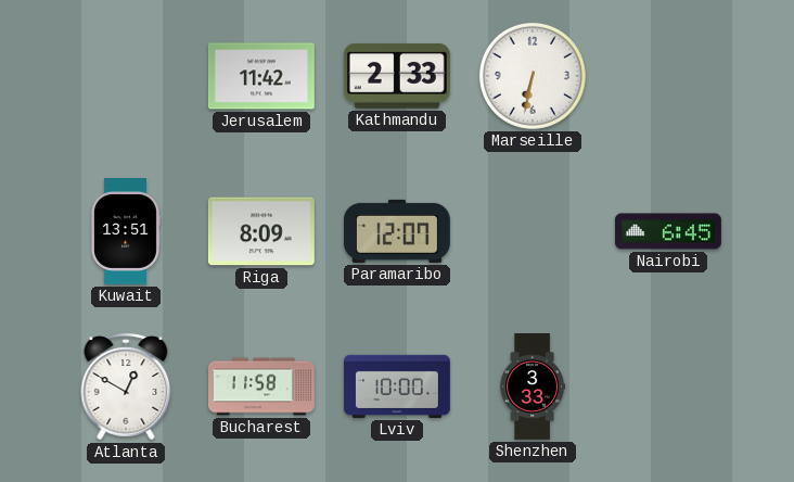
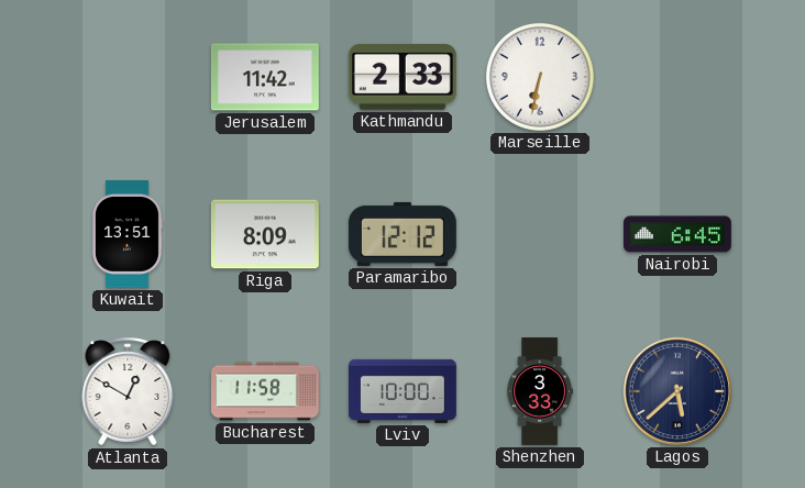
Paramaribo: 12:07 -> 12:12
Lagos: none -> 5:38
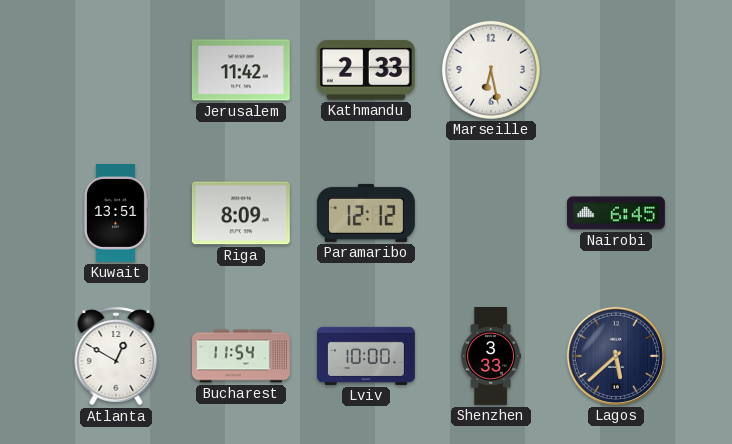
Marseille: 6:32 -> 6:28
Bucharest: 11:58 -> 11:54
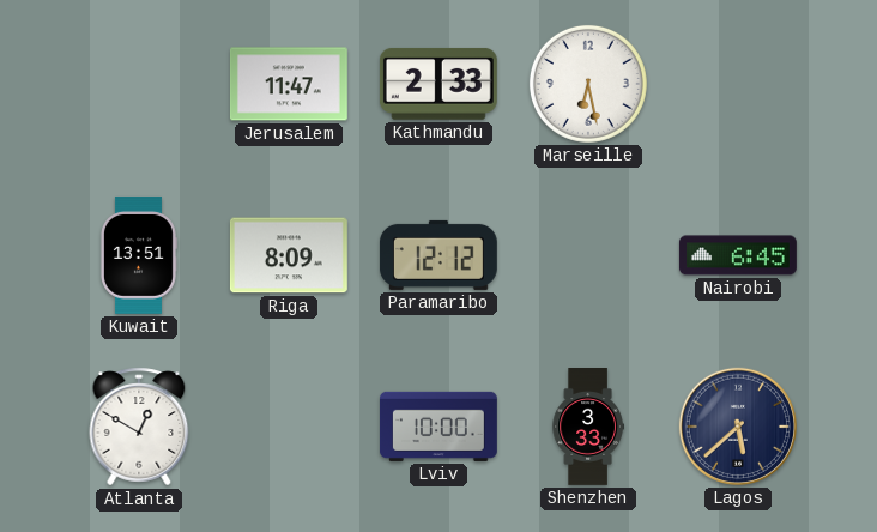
Jerusalem: 11:42 -> 11:47
Bucharest: 11:54 -> none
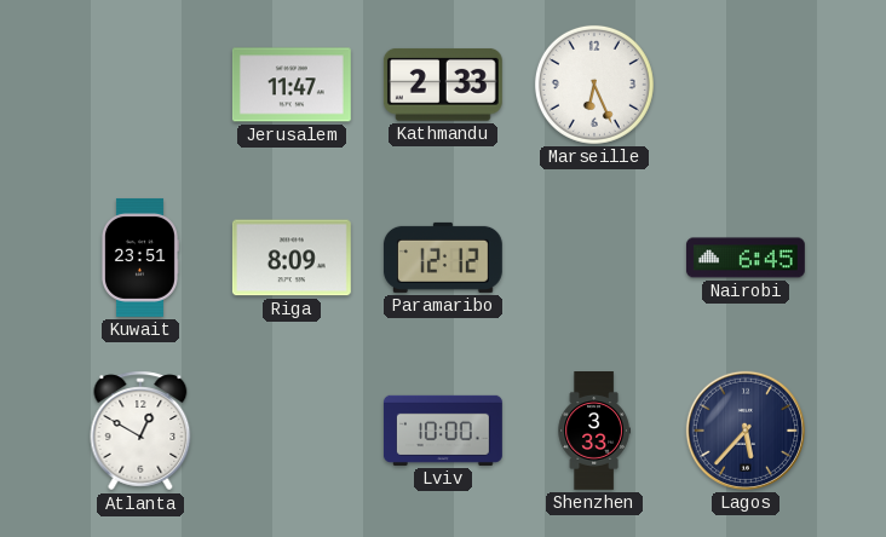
Marseille: 6:28 -> 6:26
Kuwait: 13:51 -> 23:51
Lagos: 5:38 -> 5:37
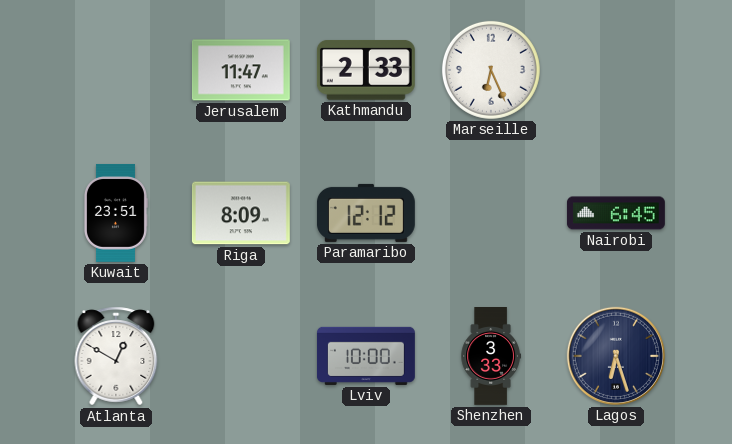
Lagos: 5:37 -> 6:27
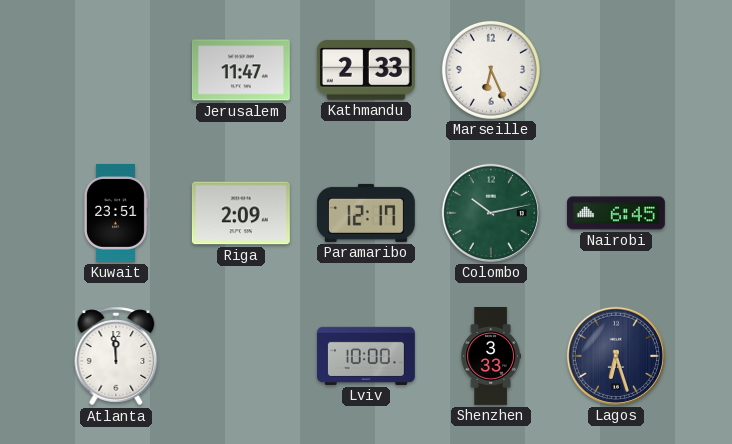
Riga: 8:09 -> 2:09
Paramaribo: 12:12 -> 12:17
Colombo: none -> 10:13
Atlanta: 12:50 -> 11:59
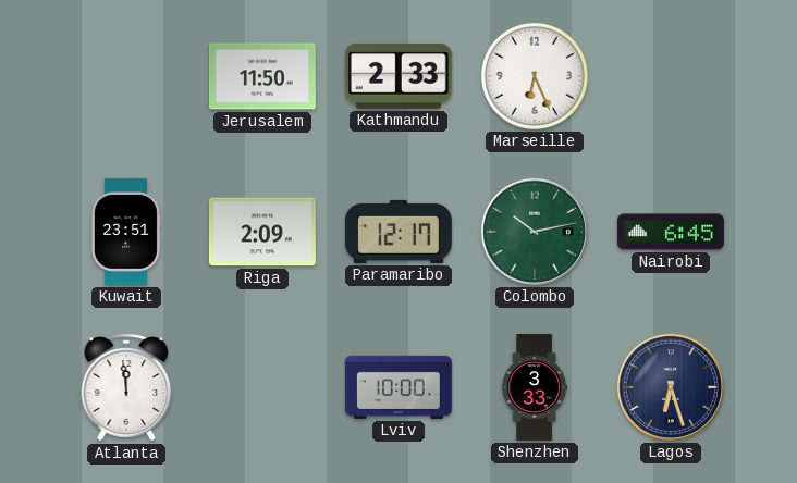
Jerusalem: 11:47 -> 11:50
